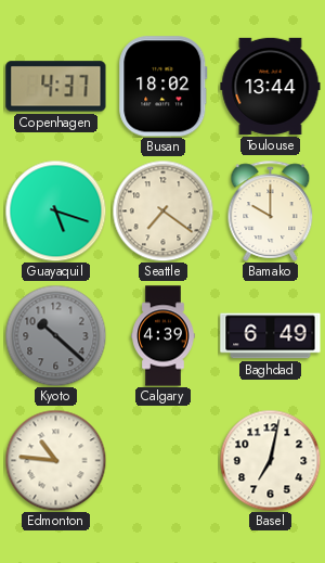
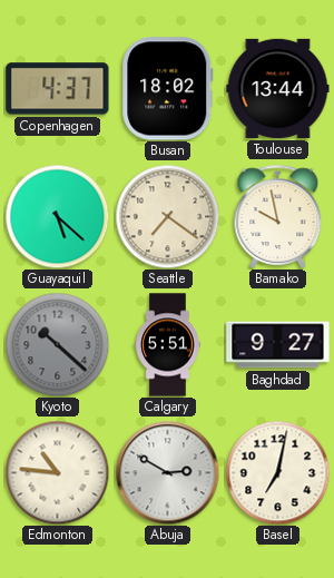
Guayaquil: 5:18 -> 5:22
Bamako: 10:00 -> 9:58
Calgary: 4:39 -> 5:51
Baghdad: 6:49 -> 9:27
Abuja: none -> 2:50
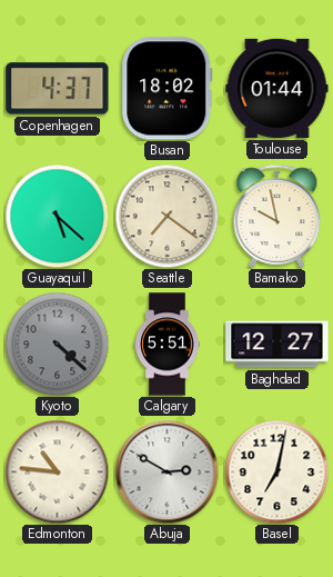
Toulouse: 13:44 -> 01:44
Kyoto: 10:22 -> 4:22
Baghdad: 9:27 -> 12:27
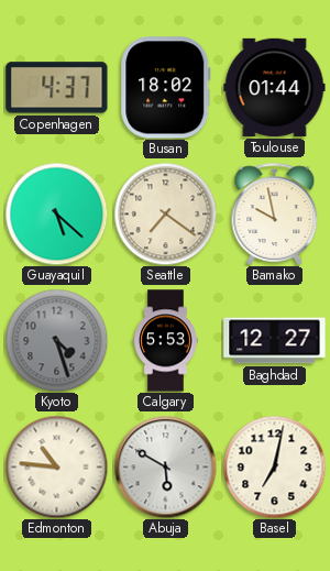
Kyoto: 4:22 -> 4:27
Calgary: 5:51 -> 5:53
Abuja: 2:50 -> 5:50
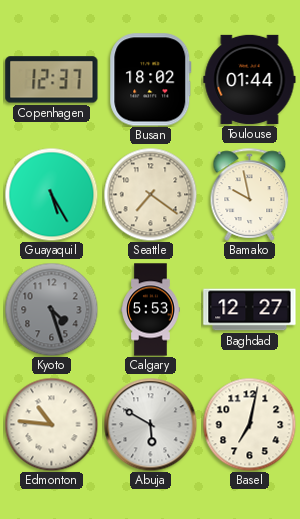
Copenhagen: 4:37 -> 12:37
Guayaquil: 5:22 -> 5:25
